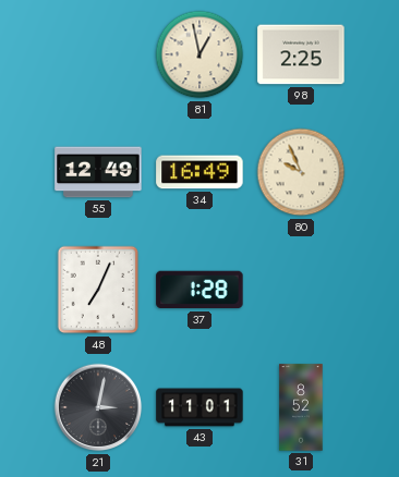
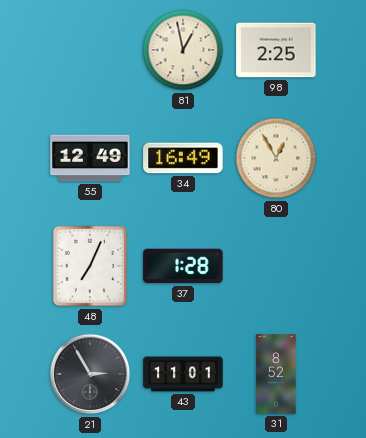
80: 9:56 -> 12:55
21: 3:02 -> 2:55
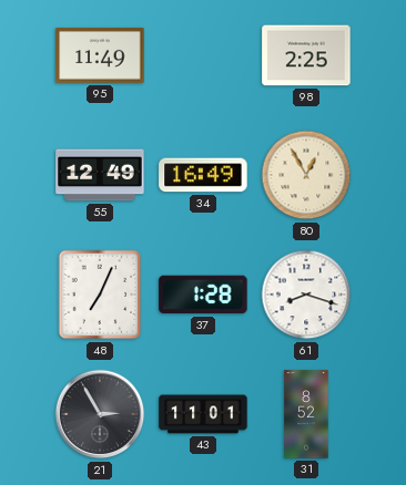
95: none -> 11:49
81: 12:58 -> none
61: none -> 8:18
